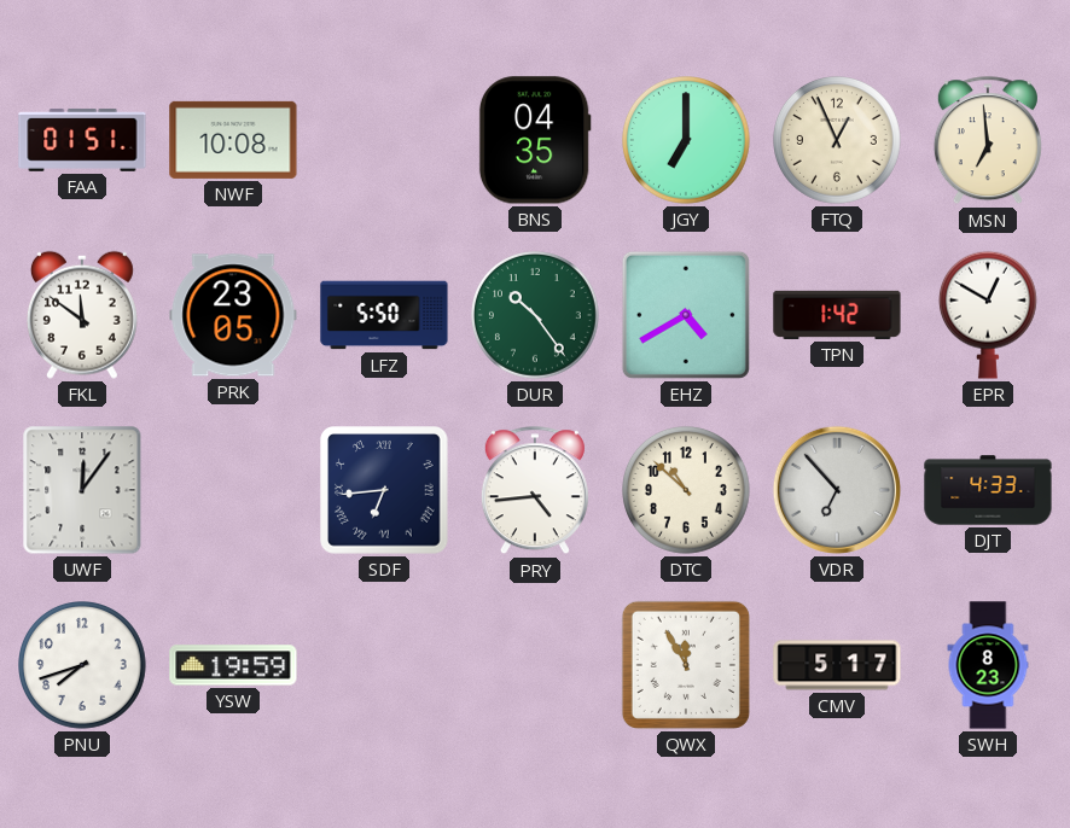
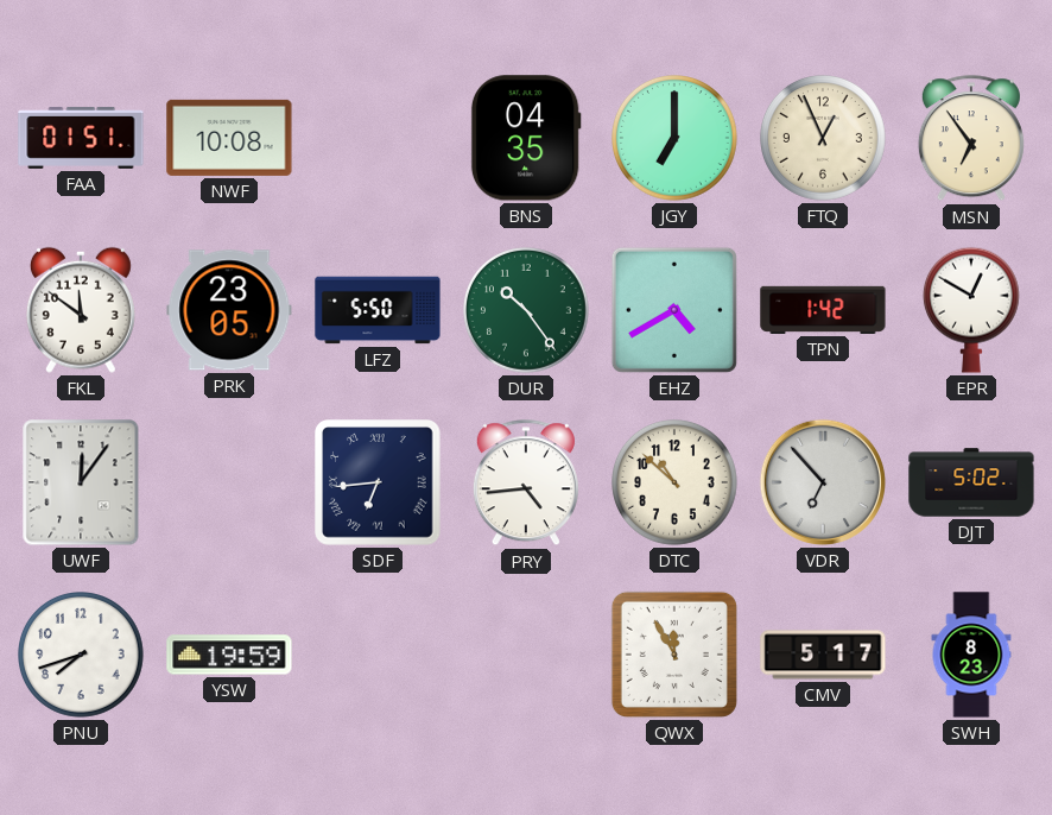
MSN: 6:59 -> 6:54
DJT: 4:33 -> 5:02
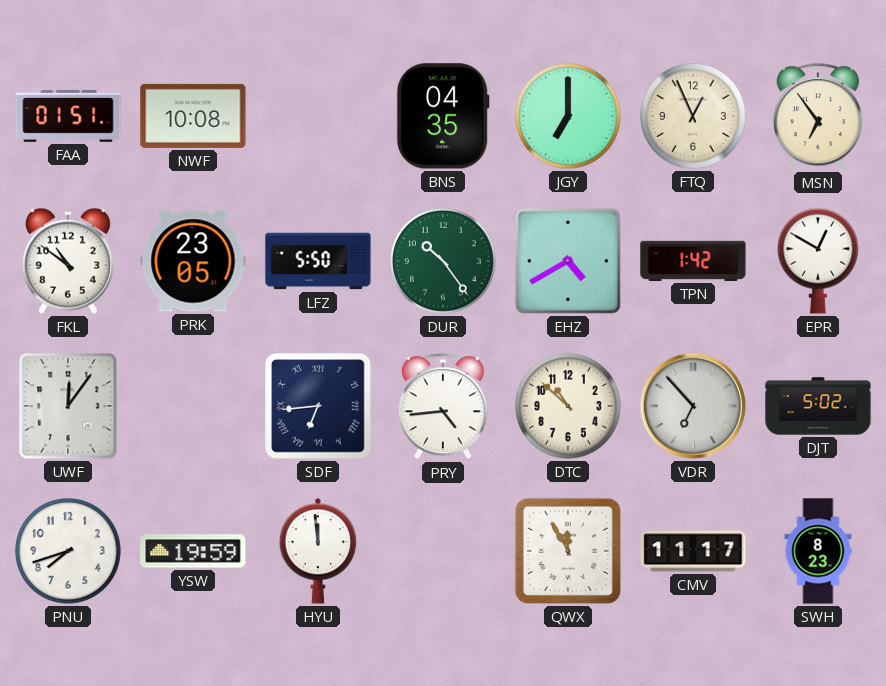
FKL: 11:51 -> 10:51
HYU: none -> 11:59
CMV: 5:17 -> 11:17
